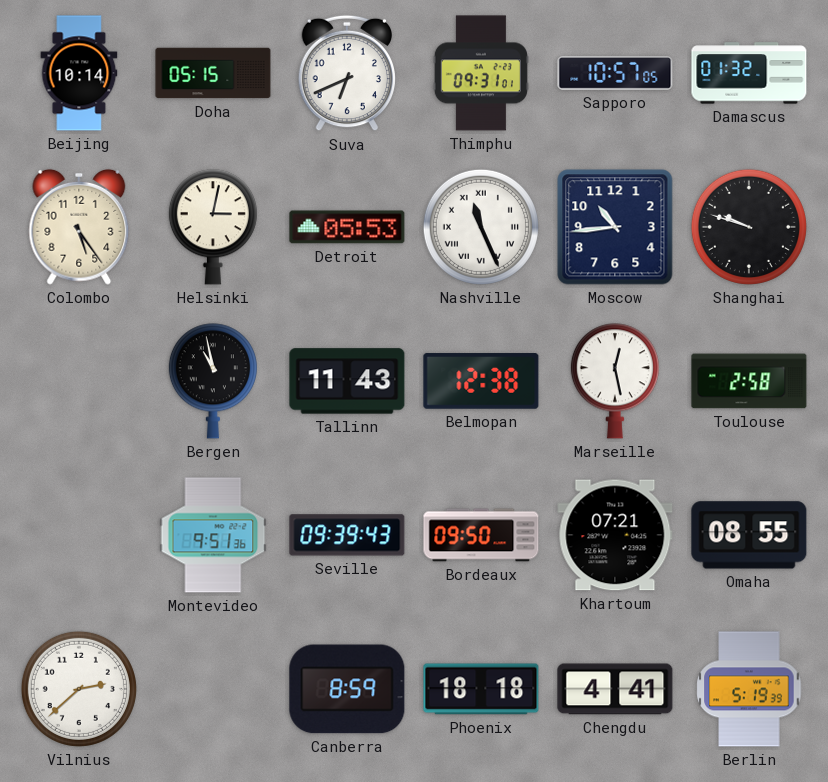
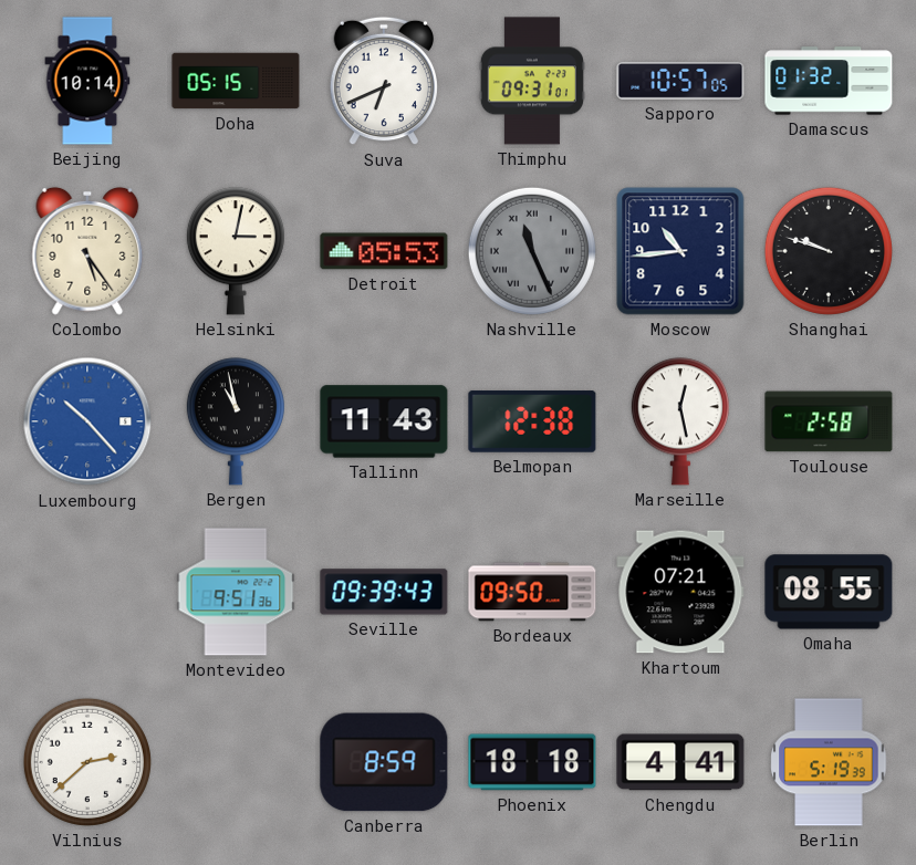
Nashville dial: white -> grey
Luxembourg: none -> 10:23
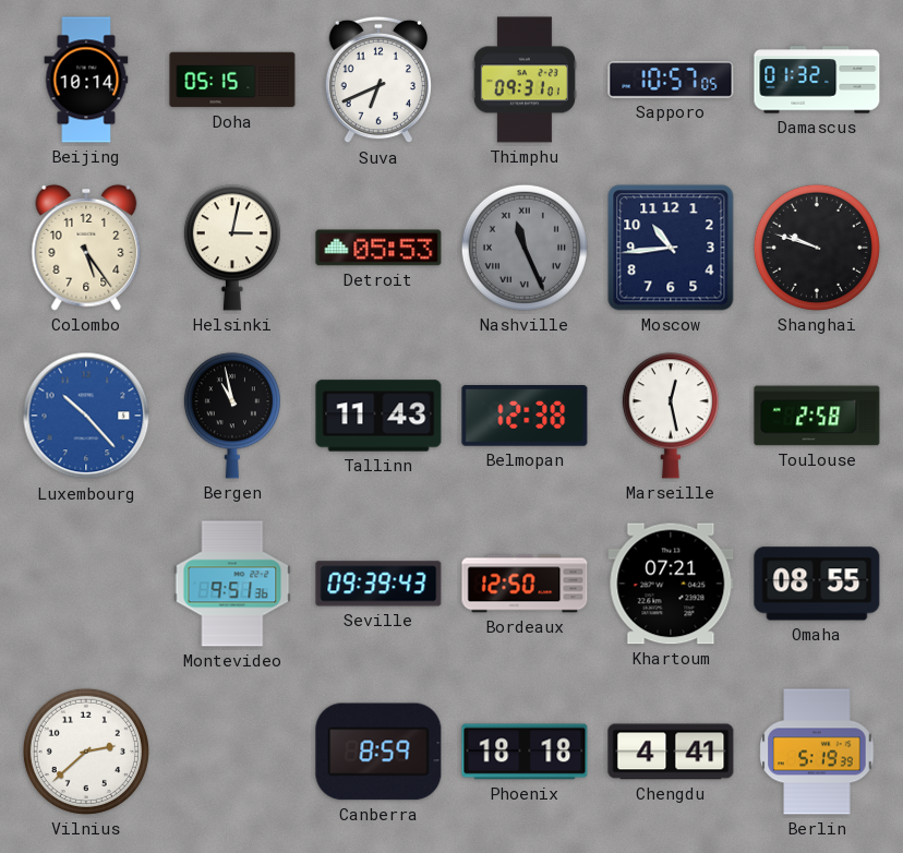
Bordeaux: 09:50 -> 12:50
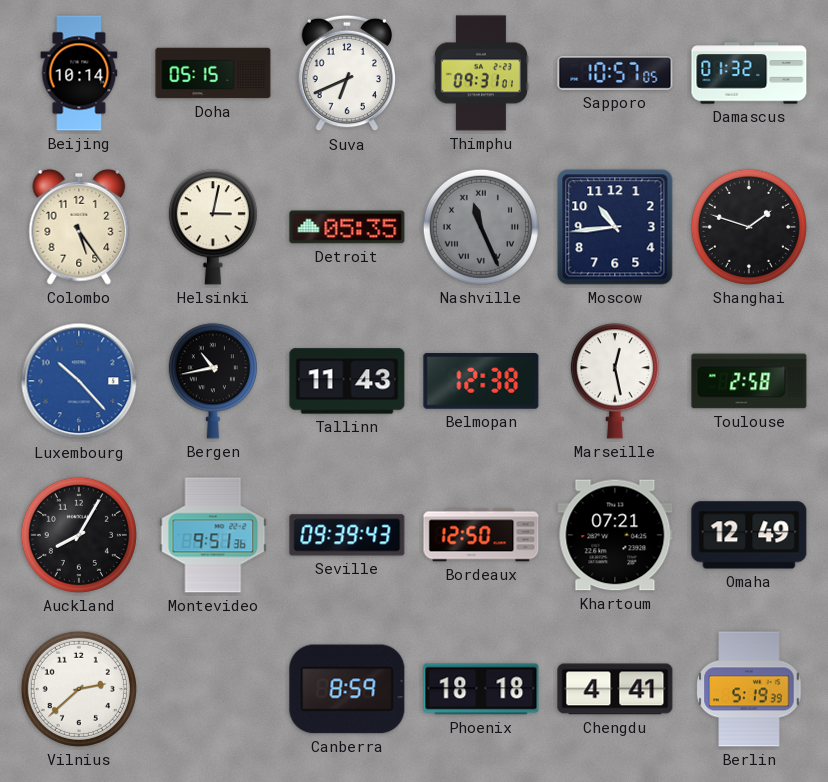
Detroit: 05:53 -> 05:35
Shanghai: 9:48 -> 1:48
Bergen: 10:58 -> 10:43
Auckland: none -> 8:05
Omaha: 08:55 -> 12:49
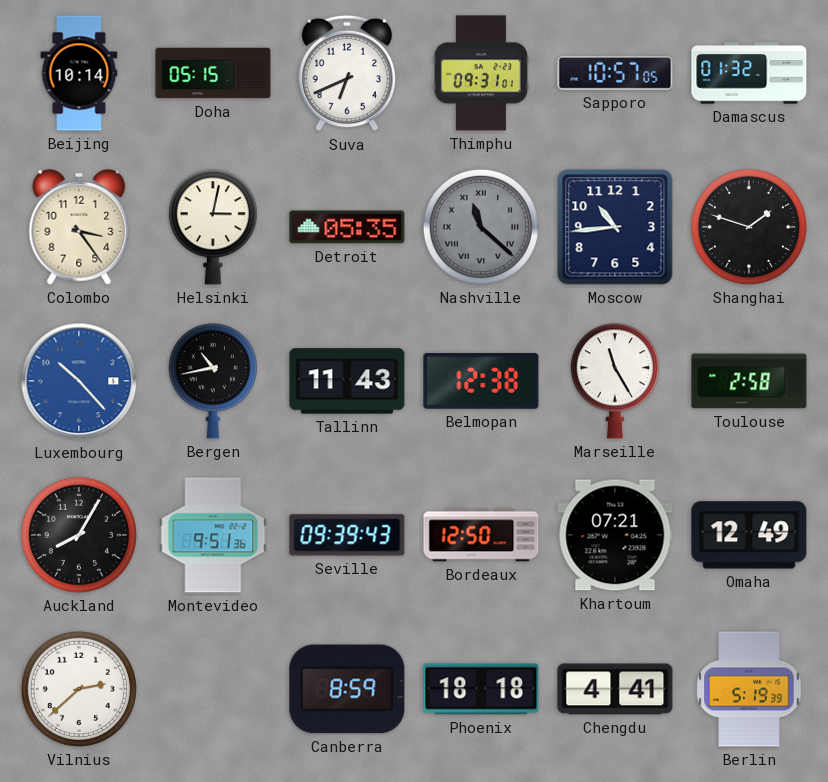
Colombo: 5:24 -> 3:24
Nashville: 11:26 -> 11:22
Marseille: 12:28 -> 11:25
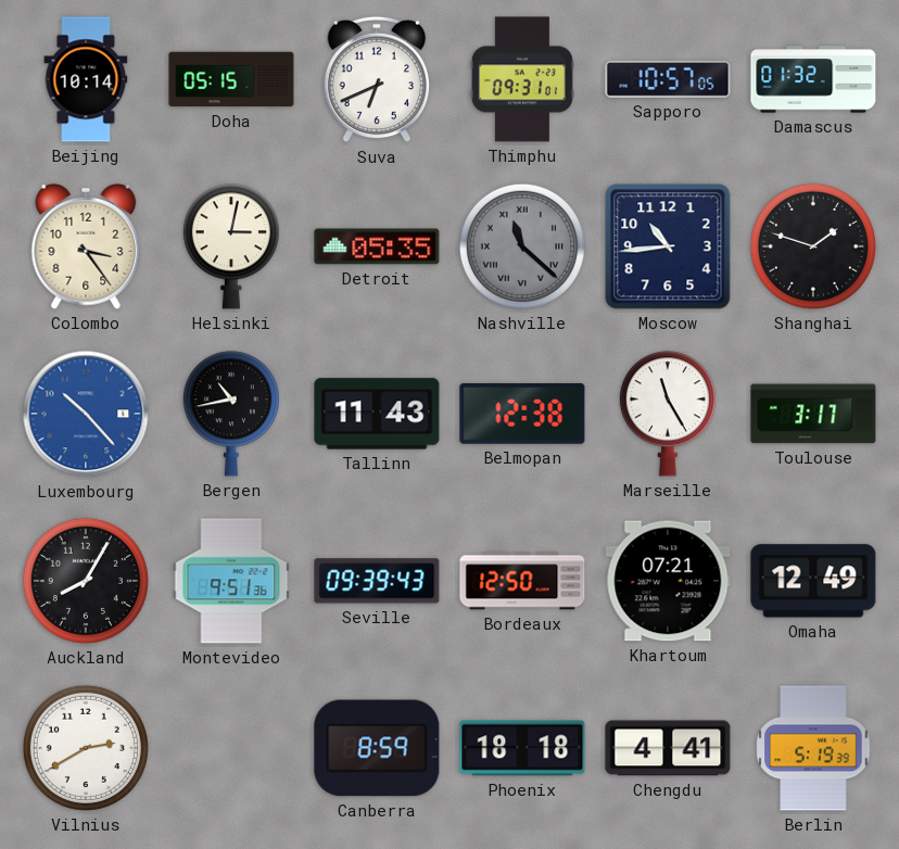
Toulouse: 2:58 -> 3:17
Vilnius: 2:38 -> 2:40
